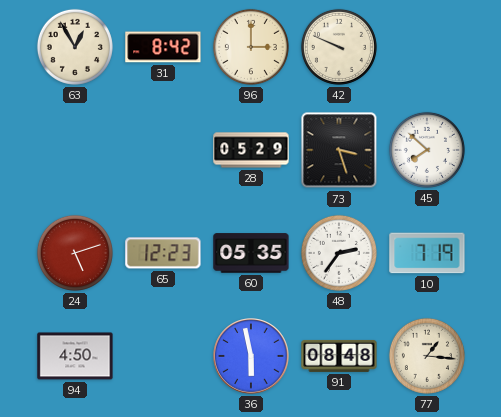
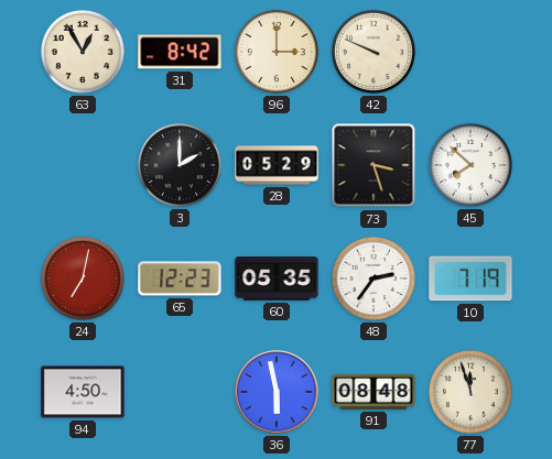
3: none -> 2:00
24: 5:12 -> 7:02
77: 1:16 -> 11:57
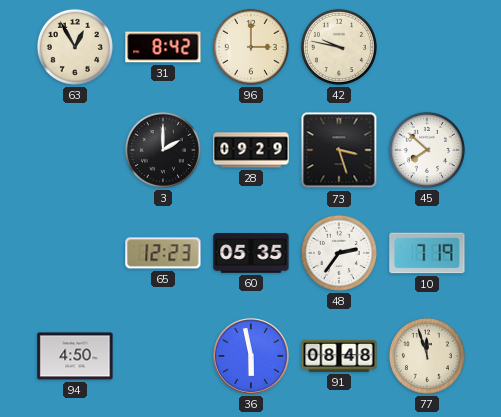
42: 9:49 -> 9:47
28: 05:29 -> 09:29
24: 7:02 -> none
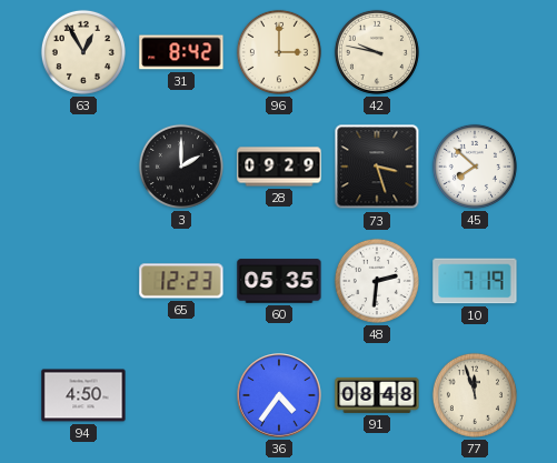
48: 2:36 -> 2:31
36: 5:58 -> 4:36
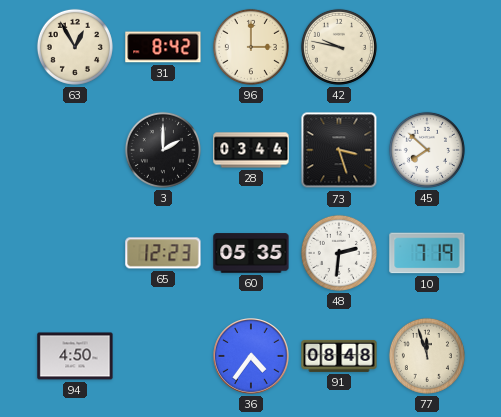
28: 09:29 -> 03:44
